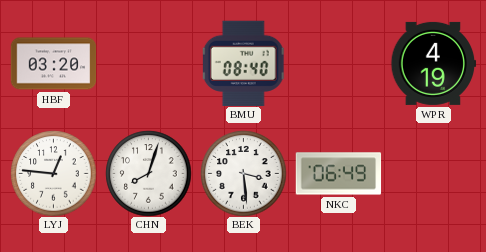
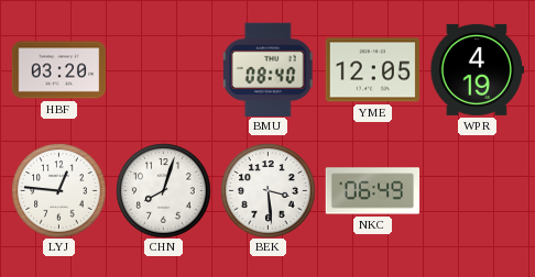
YME: none -> 12:05
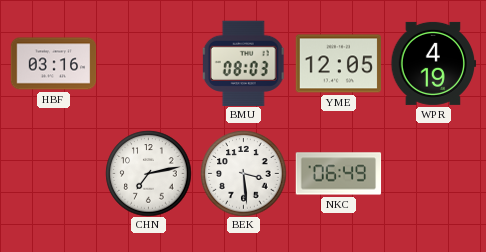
HBF: 03:20 -> 03:16
BMU: 08:40 -> 08:03
LYJ: 12:46 -> none
CHN: 8:03 -> 7:13
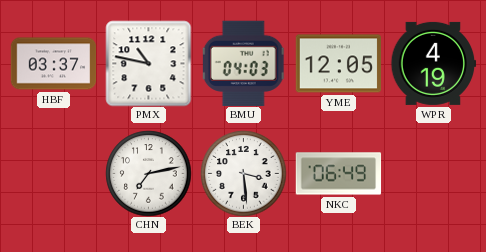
HBF: 03:16 -> 03:37
PMX: none -> 10:47
BMU: 08:03 -> 04:03
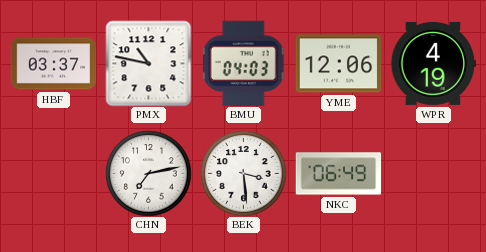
YME: 12:05 -> 12:06
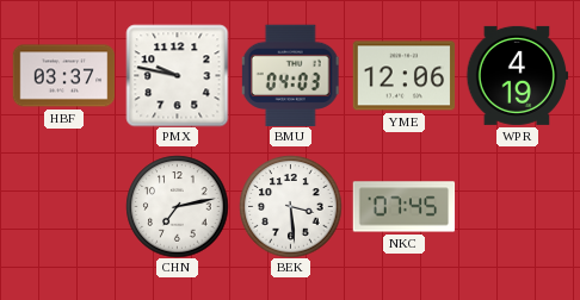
PMX: 10:47 -> 9:47
NKC: 06:49 -> 07:45
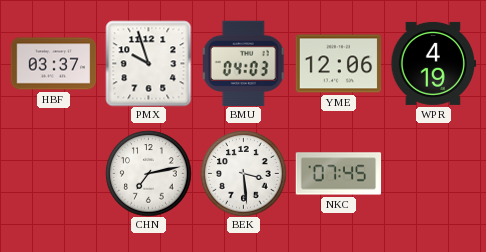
PMX: 9:47 -> 9:57
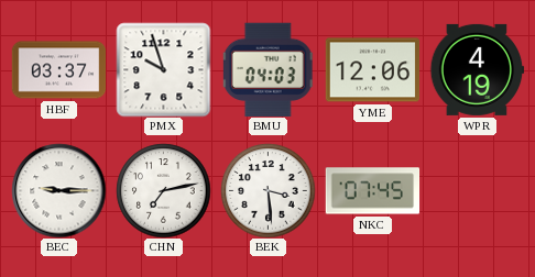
BEC: none -> 9:15
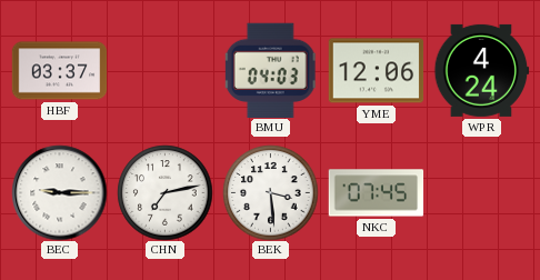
PMX: 9:57 -> none
WPR: 4:19 -> 4:24
